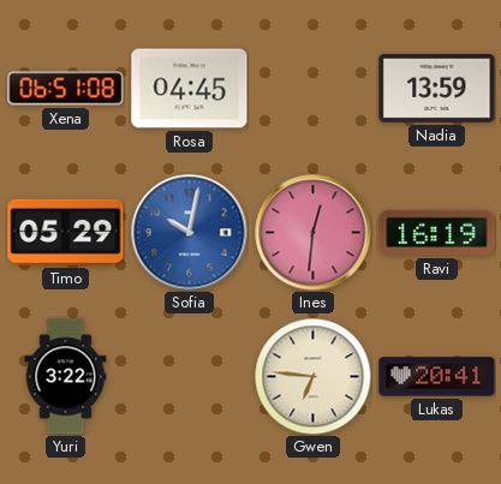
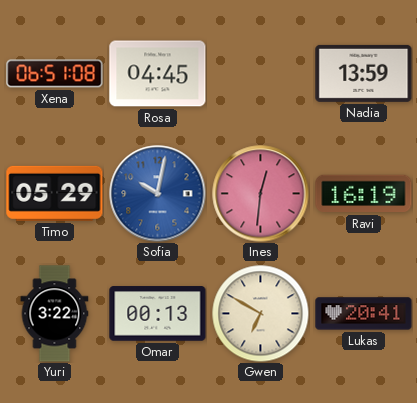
Omar: none -> 00:13
Gwen: 6:46 -> 6:50
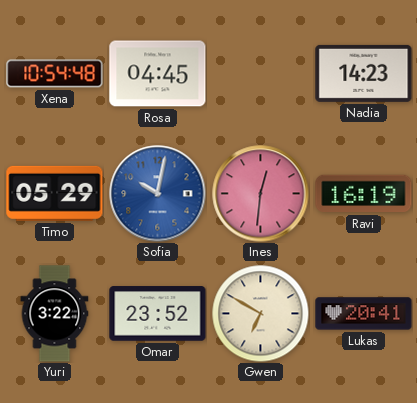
Xena: 06:51 -> 10:54
Nadia: 13:59 -> 14:23
Omar: 00:13 -> 23:52
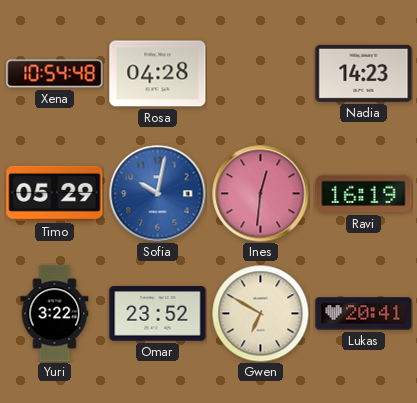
Rosa: 04:45 -> 04:28
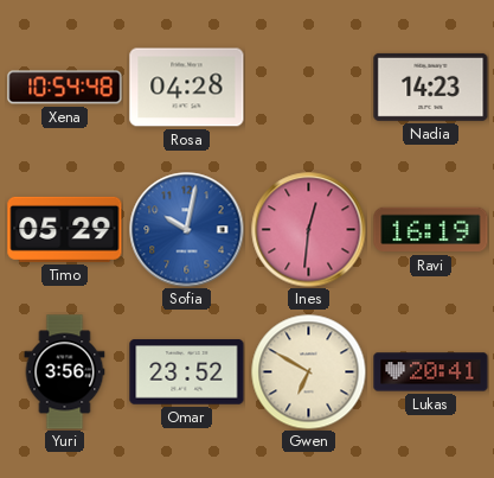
Yuri: 3:22 -> 3:56
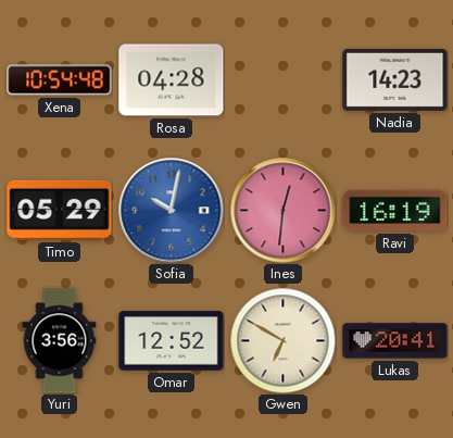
Omar: 23:52 -> 12:52
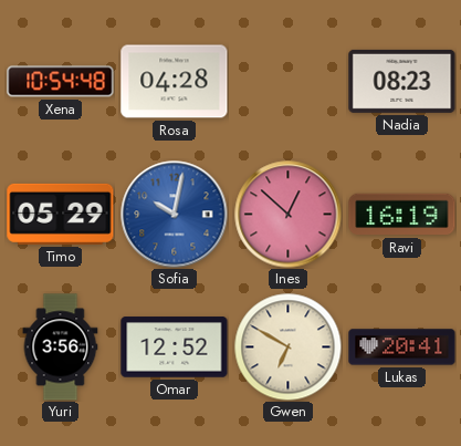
Nadia: 14:23 -> 08:23
Ines: 12:31 -> 12:52
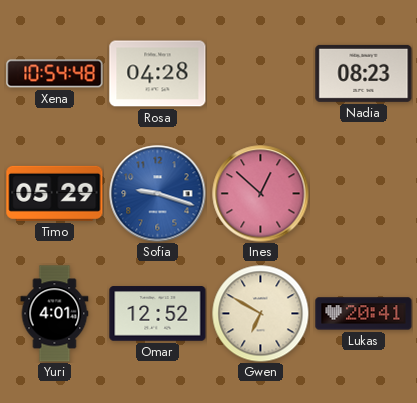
Sofia: 10:02 -> 9:18
Ravi: 16:19 -> none
Yuri: 3:56 -> 4:01
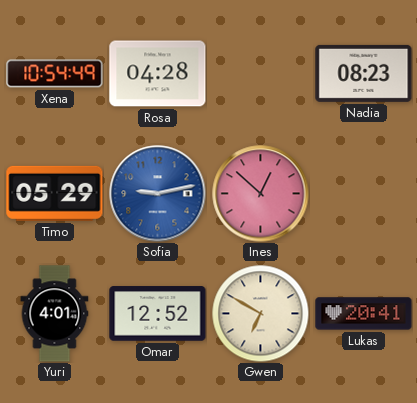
Xena: 10:54:48 -> 10:54:49
Sofia: 9:18 -> 9:13
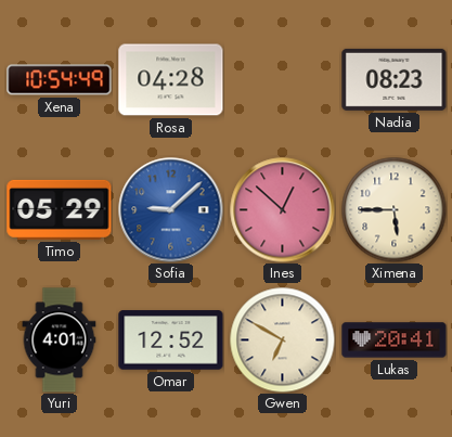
Sofia: 9:13 -> 9:08
Ximena: none -> 5:45
